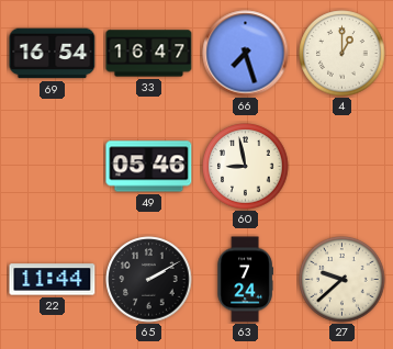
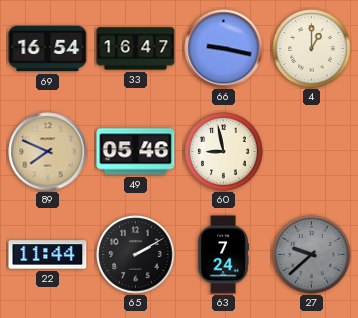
66: 7:27 -> 9:17
89: none -> 7:49
27 dial: cream -> grey
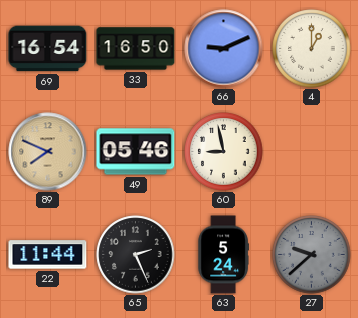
33: 16:47 -> 16:50
66: 9:17 -> 9:11
65: 2:10 -> 2:26
63: 7:24 -> 5:24
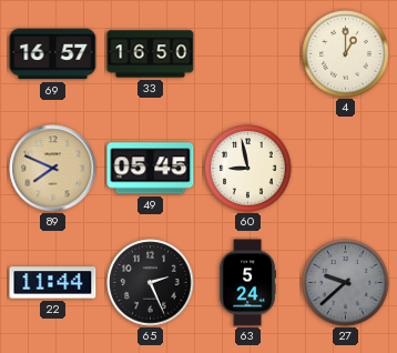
69: 16:54 -> 16:57
66: 9:11 -> none
49: 05:46 -> 05:45
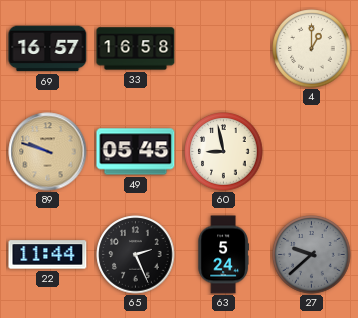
33: 16:50 -> 16:58
89: 7:49 -> 9:48
